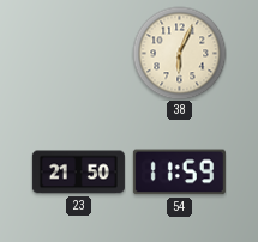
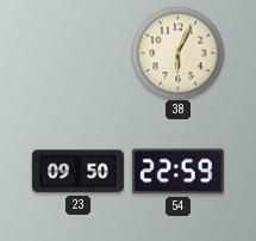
23: 21:50 -> 09:50
54: 11:59 -> 22:59
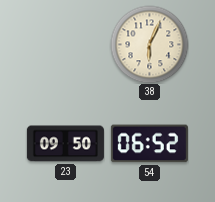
54: 22:59 -> 06:52
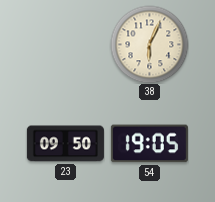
54: 06:52 -> 19:05
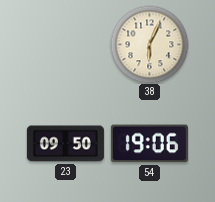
54: 19:05 -> 19:06
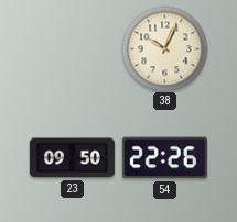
38: 6:04 -> 10:04
54: 19:06 -> 22:26
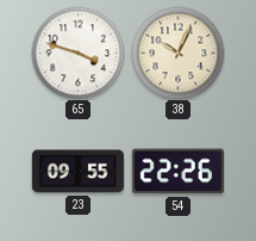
65: none -> 3:48
23: 09:50 -> 09:55
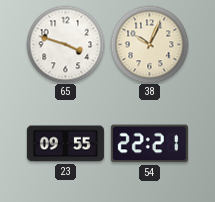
54: 22:26 -> 22:21
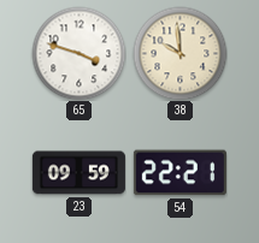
38: 10:04 -> 9:59
23: 09:55 -> 09:59
